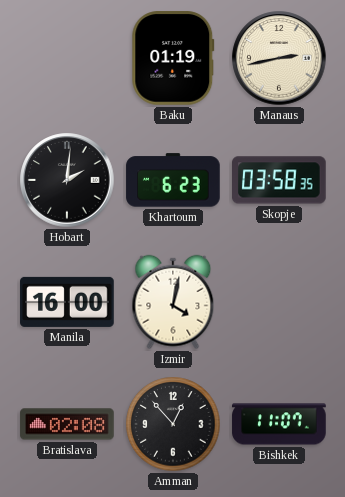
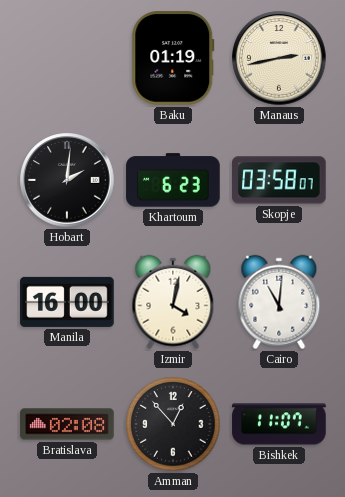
Skopje: 03:58:35 -> 03:58:07
Cairo: none -> 11:01
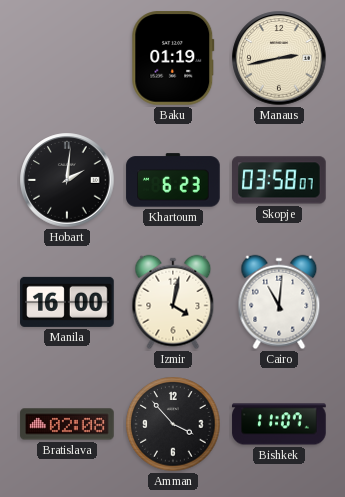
Amman: 12:53 -> 3:53
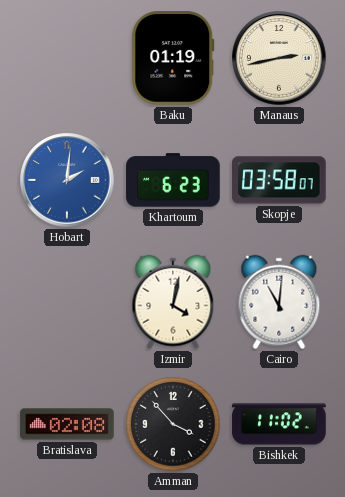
Hobart dial: black -> blue
Manila: 16:00 -> none
Bishkek: 11:07 -> 11:02
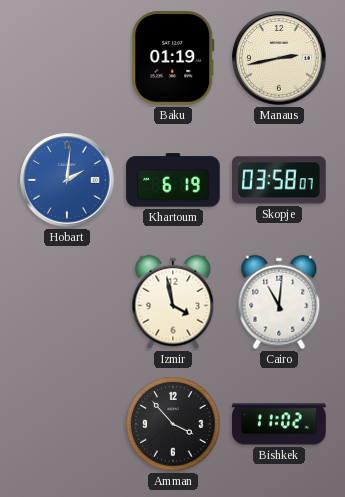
Khartoum: 6:23 -> 6:19
Izmir: 4:02 -> 3:58
Bratislava: 02:08 -> none
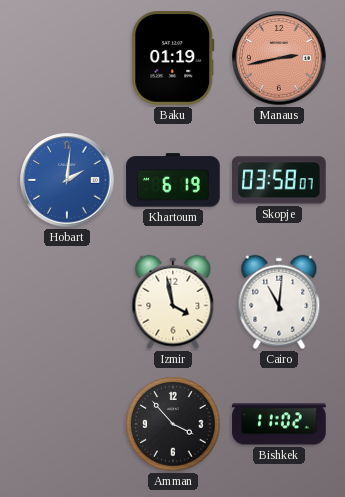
Manaus dial: cream -> salmon
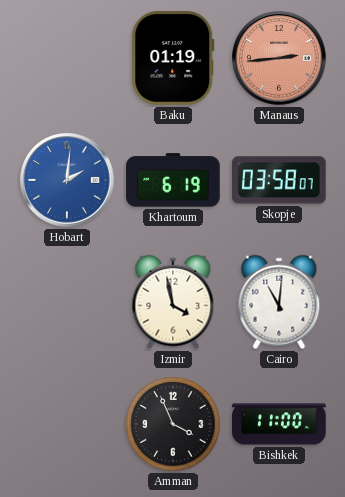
Manaus: 2:43 -> 2:44
Amman: 3:53 -> 3:56
Bishkek: 11:02 -> 11:00
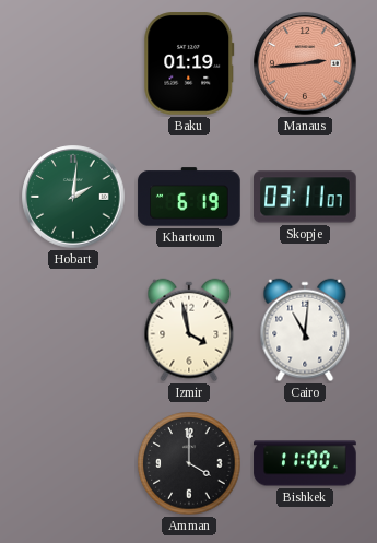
Hobart dial: blue -> green
Skopje: 03:58 -> 03:11
Amman: 3:56 -> 4:00
